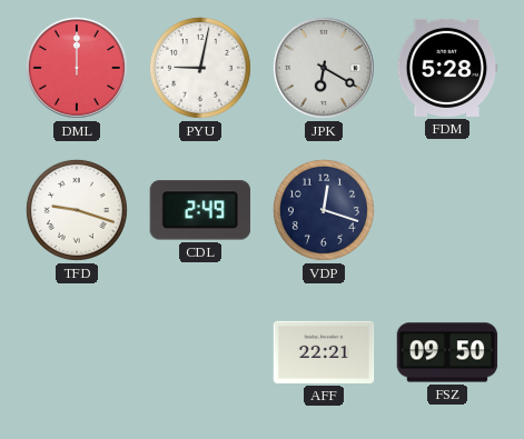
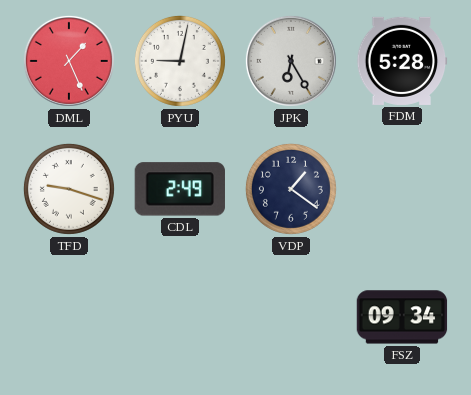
DML: 12:00 -> 1:26
JPK: 6:20 -> 6:25
VDP: 12:18 -> 1:21
AFF: 22:21 -> none
FSZ: 09:50 -> 09:34
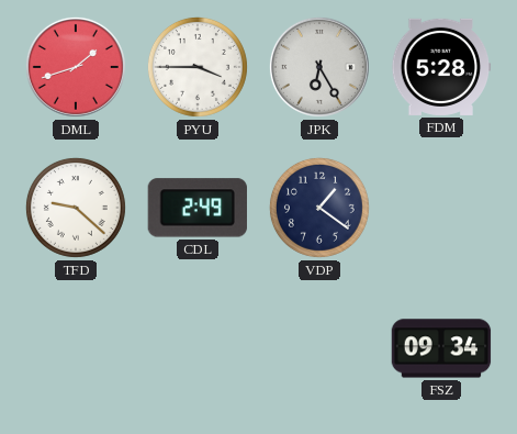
DML: 1:26 -> 1:42
PYU: 9:02 -> 3:45
TFD: 9:18 -> 9:22
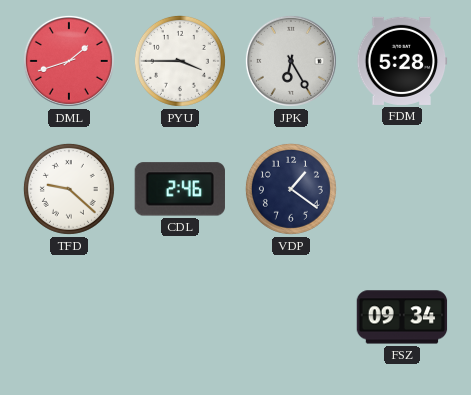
CDL: 2:49 -> 2:46
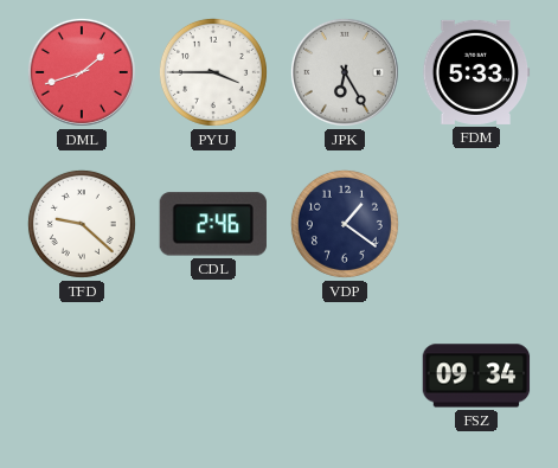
FDM: 5:28 -> 5:33
